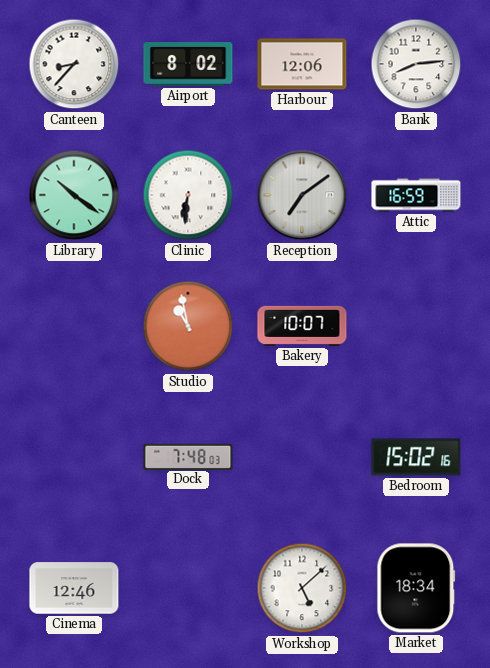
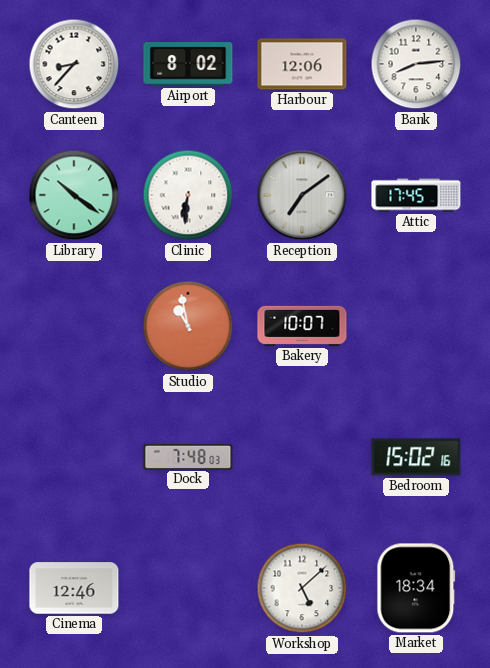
Attic: 16:59 -> 17:45
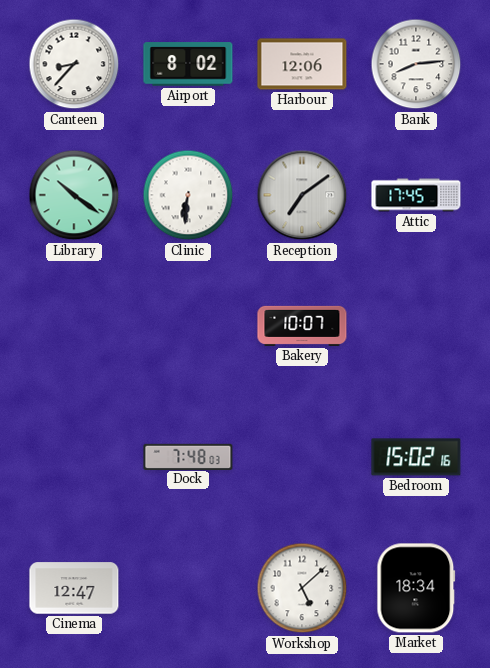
Studio: 10:58 -> none
Cinema: 12:46 -> 12:47
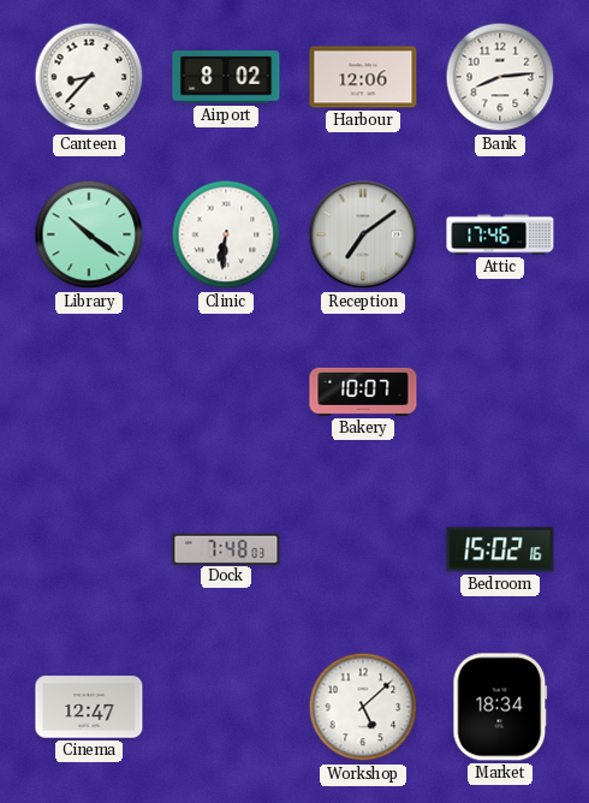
Attic: 17:45 -> 17:46
